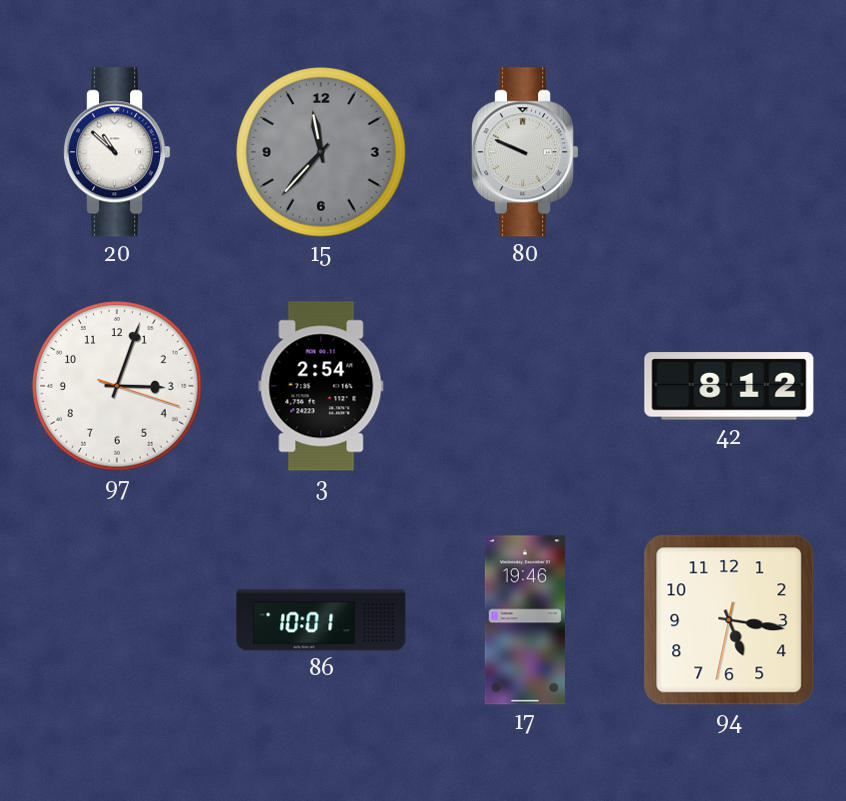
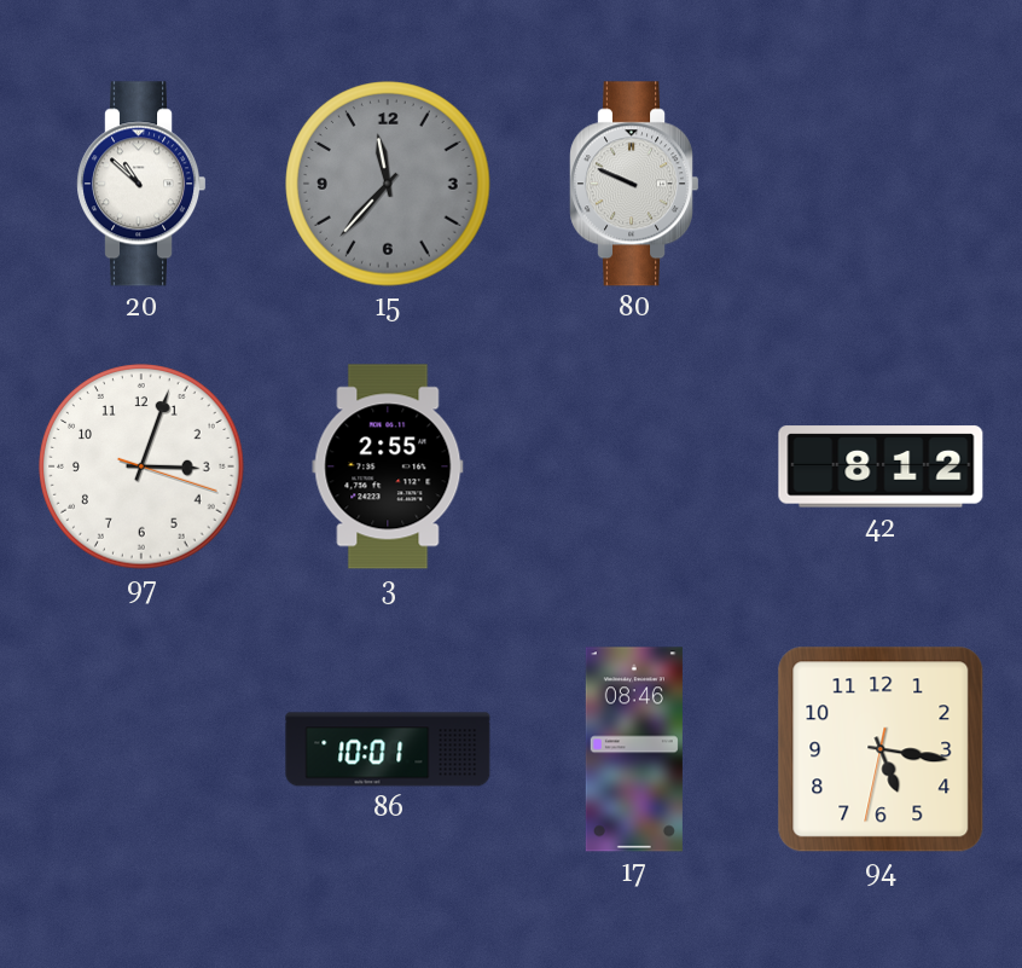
3: 2:54 -> 2:55
17: 19:46 -> 08:46
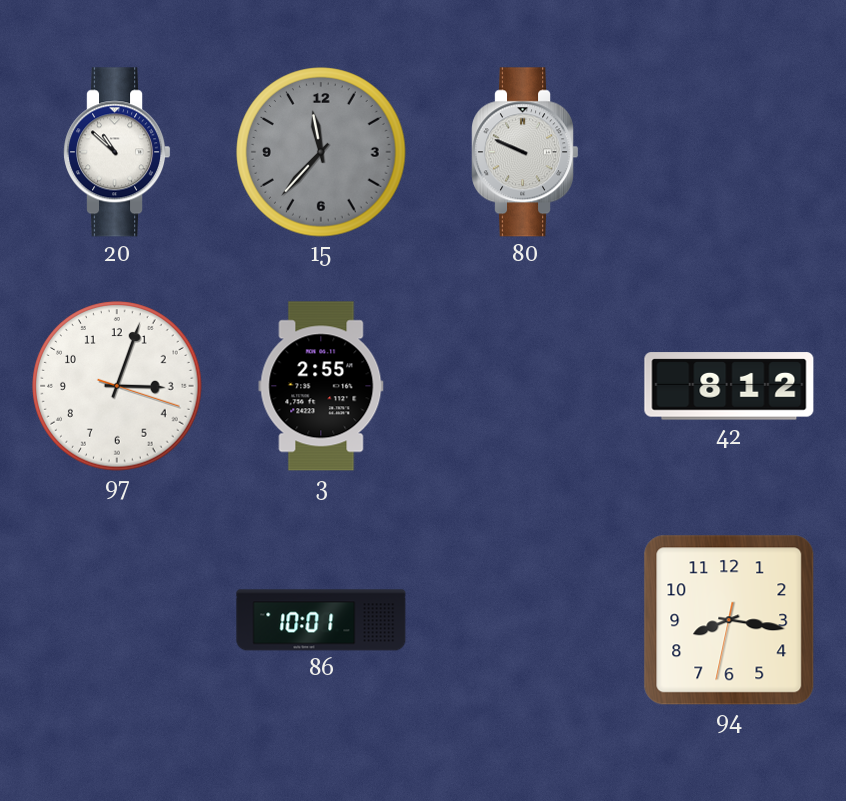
17: 08:46 -> none
94: 5:16 -> 8:16
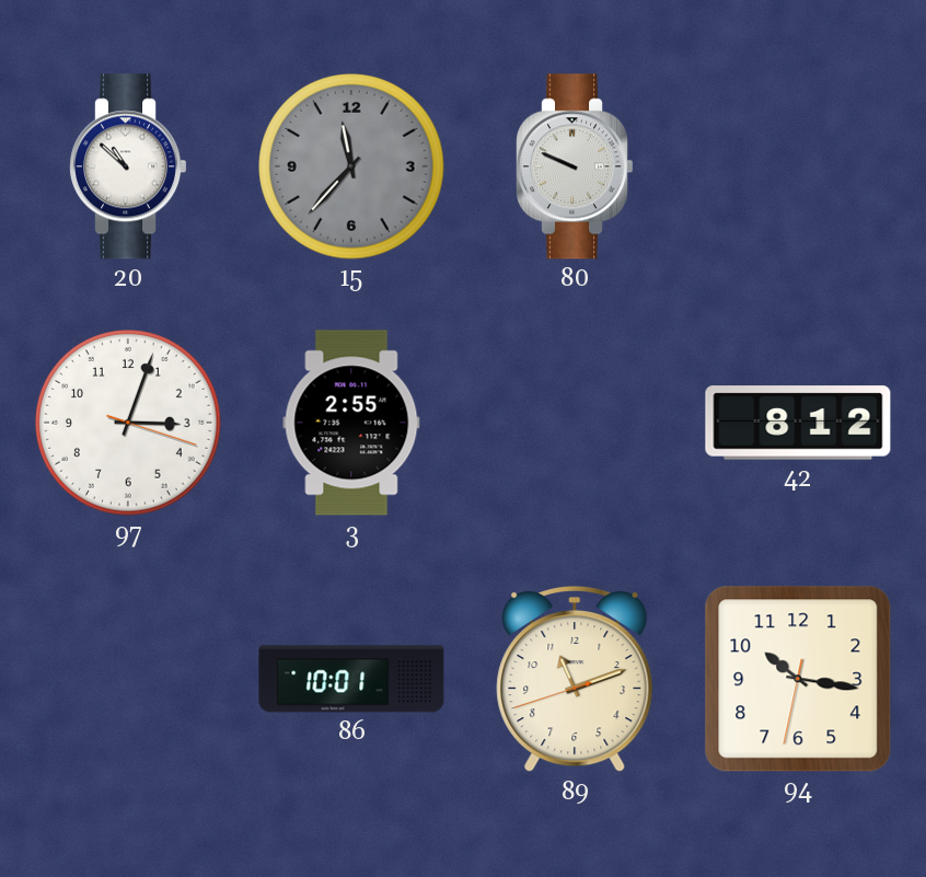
89: none -> 11:11
94: 8:16 -> 10:16
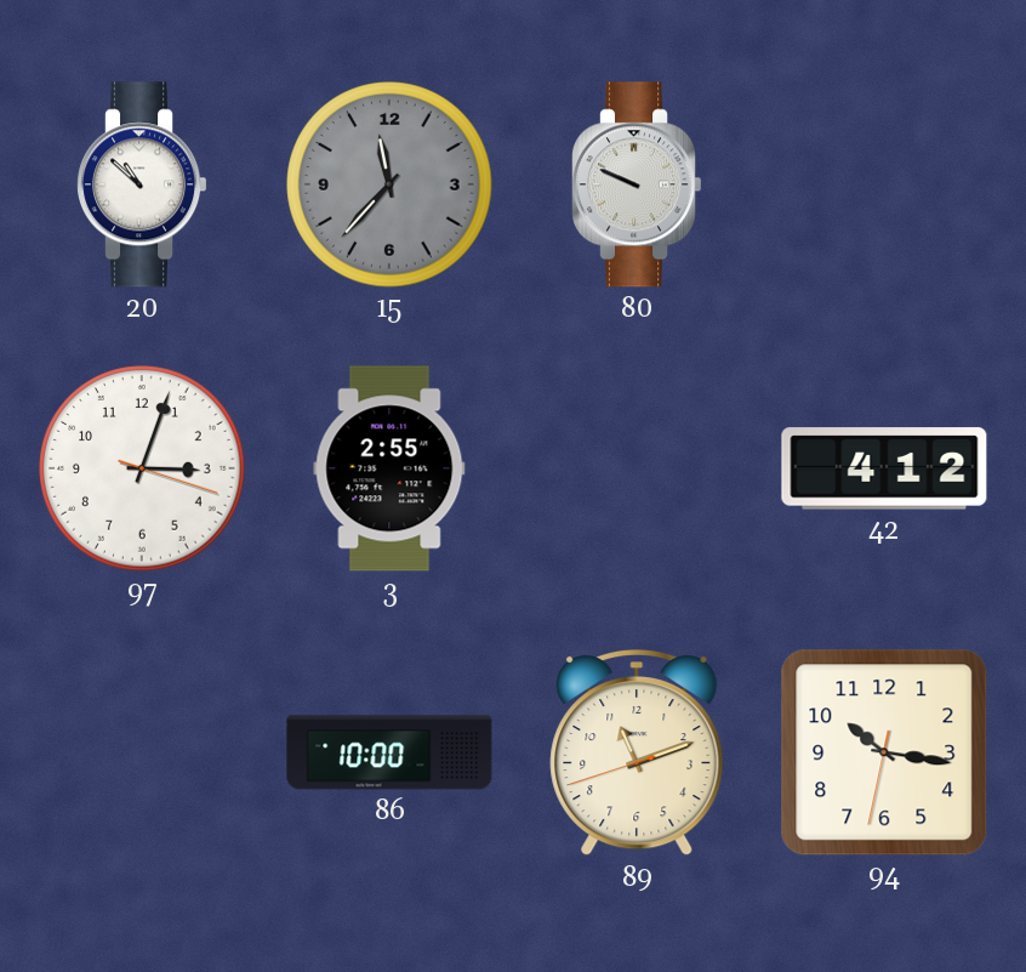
42: 8:12 -> 4:12
86: 10:01 -> 10:00
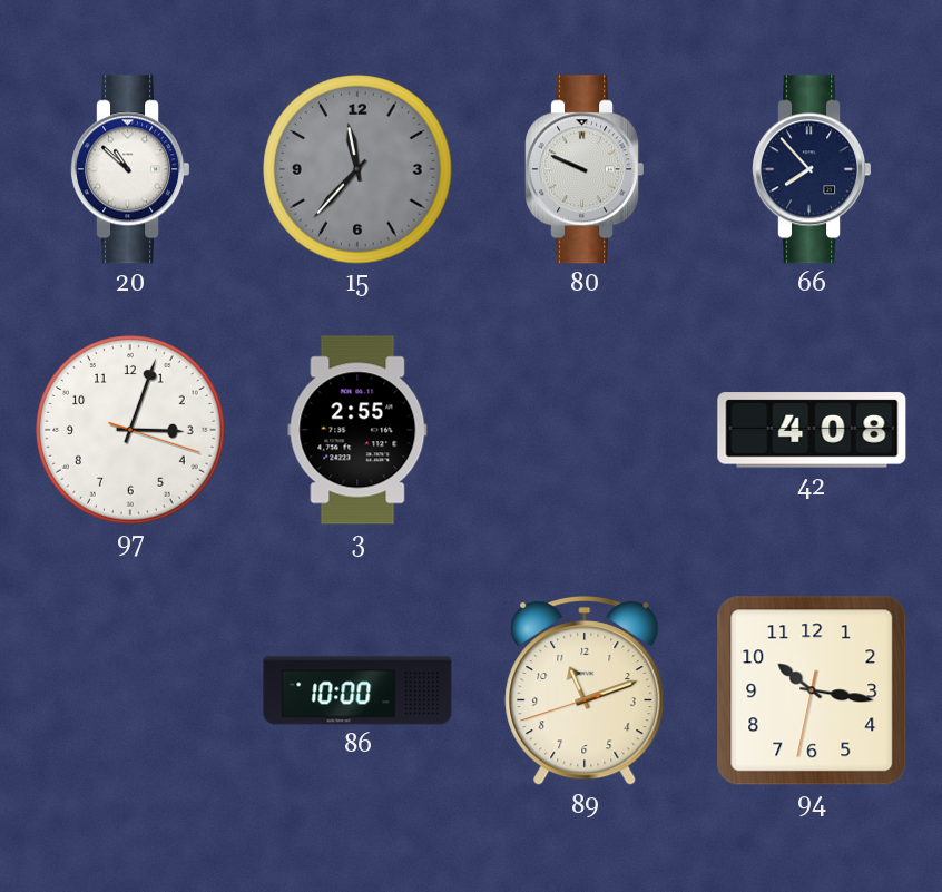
66: none -> 7:53
42: 4:12 -> 4:08
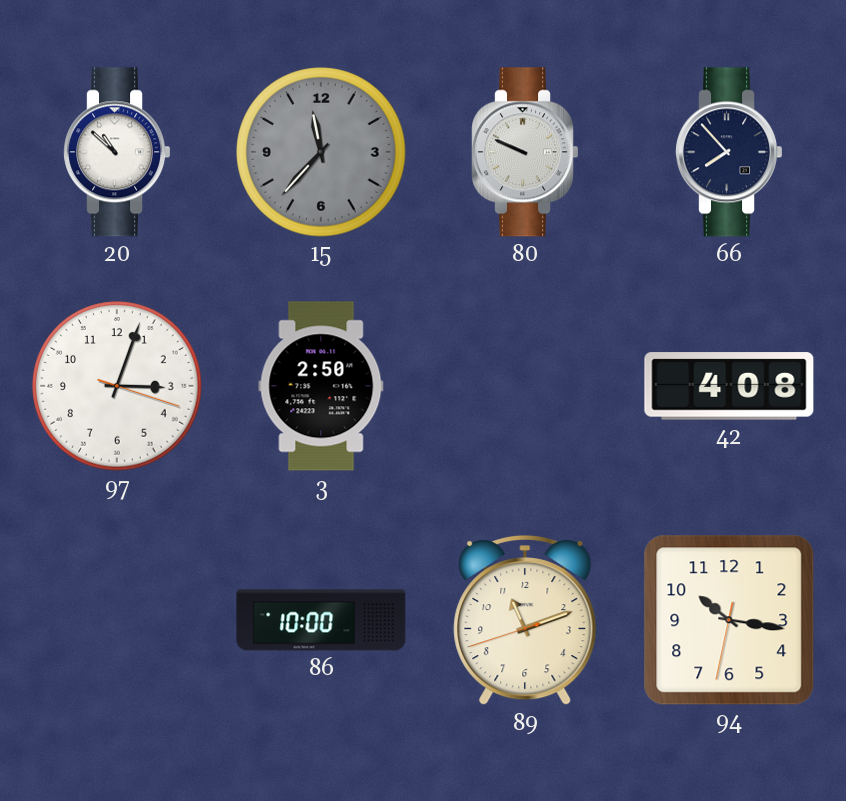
3: 2:55 -> 2:50
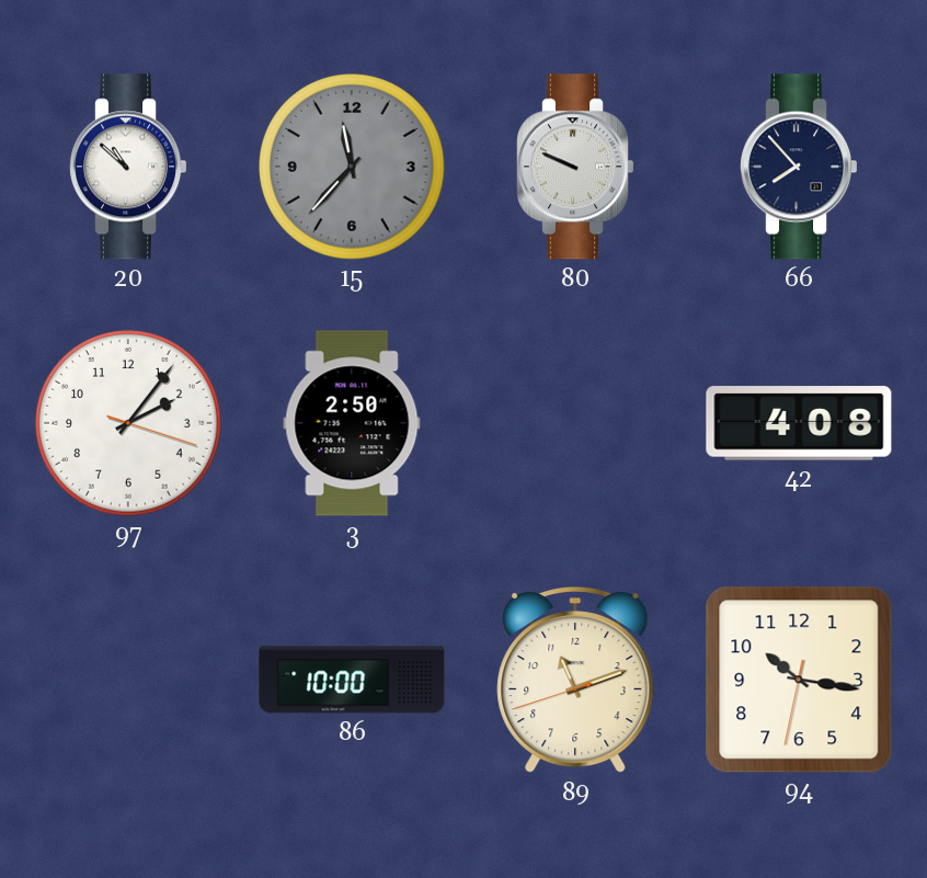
97: 3:03 -> 2:06
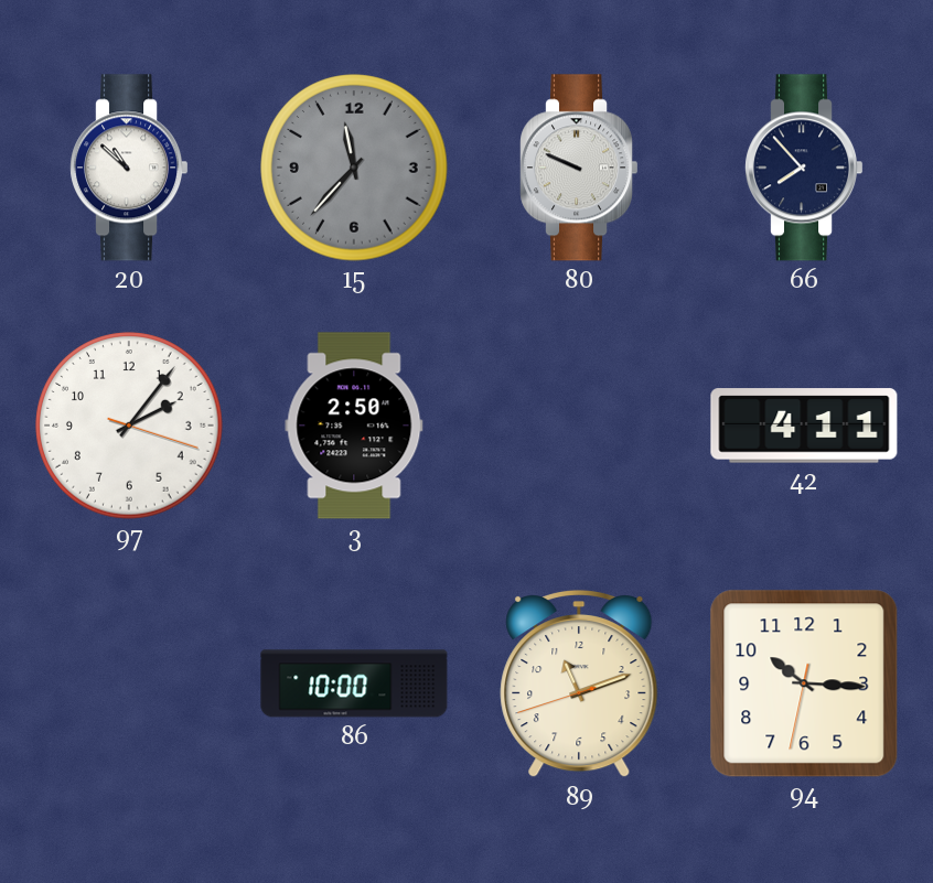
42: 4:08 -> 4:11
94: 10:16 -> 10:15
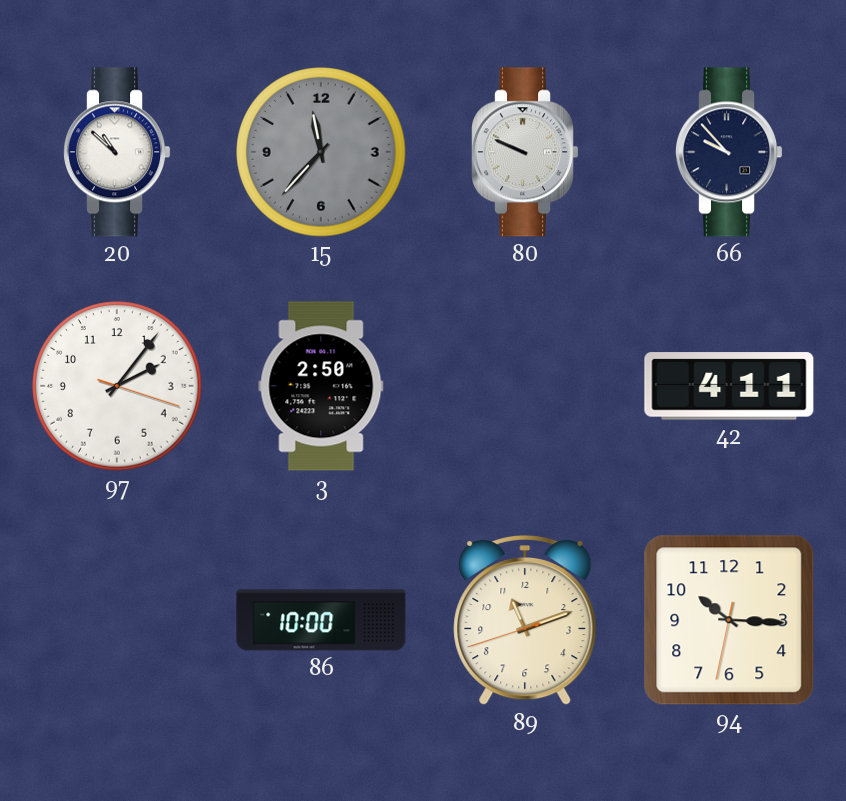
66: 7:53 -> 9:53
